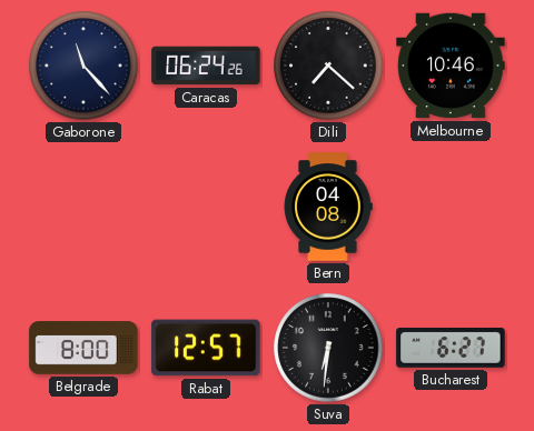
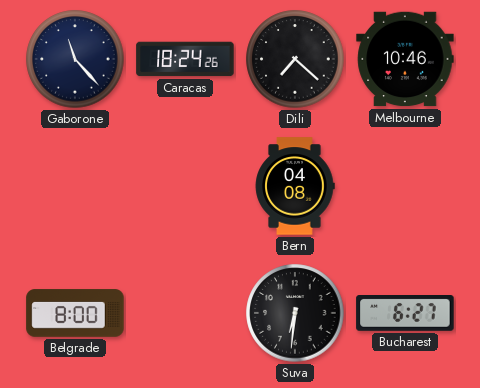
Caracas: 06:24 -> 18:24
Rabat: 12:57 -> none
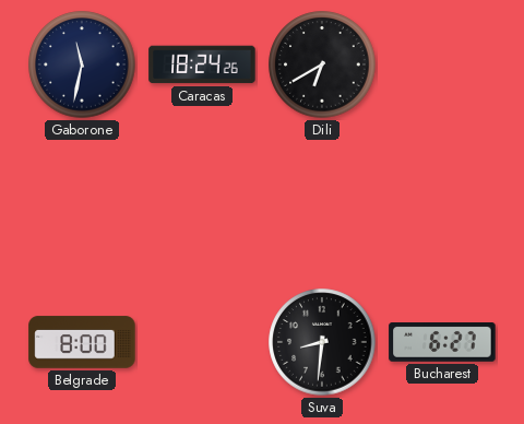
Gaborone: 11:23 -> 11:32
Dili: 7:22 -> 6:40
Melbourne: 10:46 -> none
Bern: 04:08 -> none
Suva: 6:31 -> 8:31
